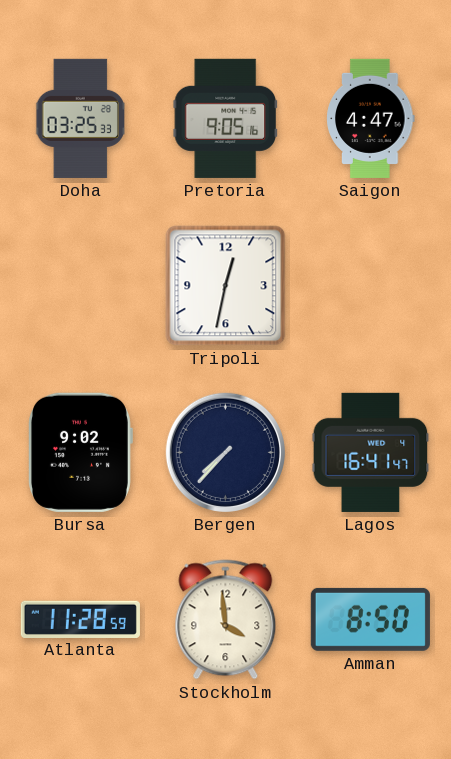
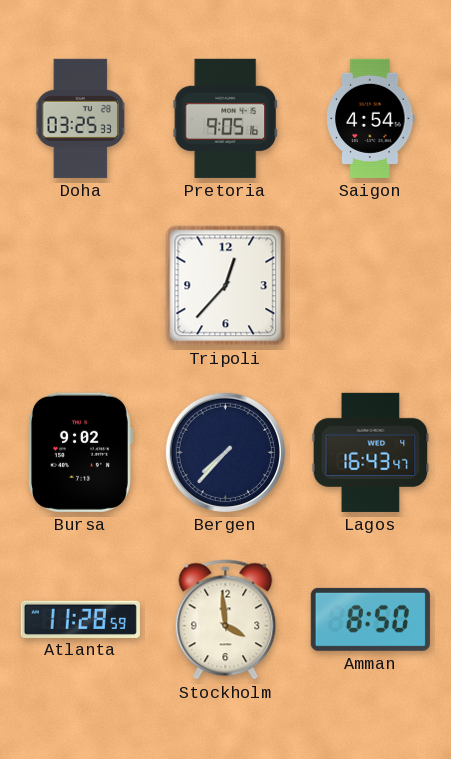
Saigon: 4:47 -> 4:54
Tripoli: 12:32 -> 12:37
Lagos: 16:41 -> 16:43
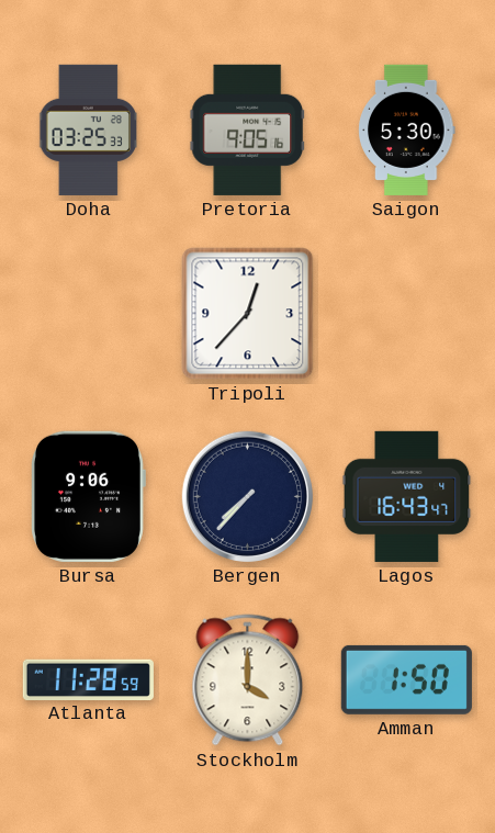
Saigon: 4:54 -> 5:30
Bursa: 9:02 -> 9:06
Stockholm: 3:59 -> 4:00
Amman: 8:50 -> 1:50
